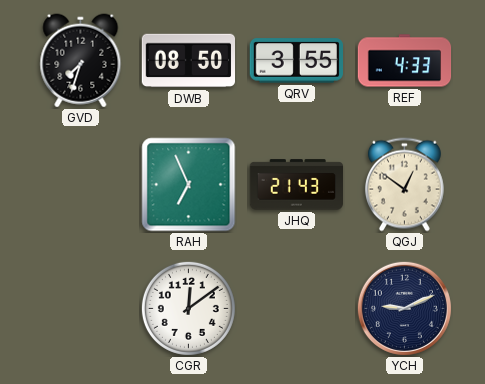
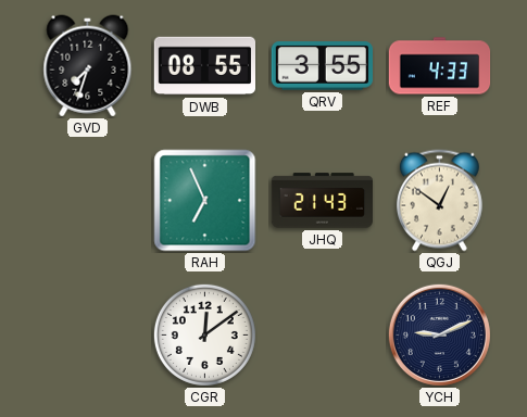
DWB: 08:50 -> 08:55
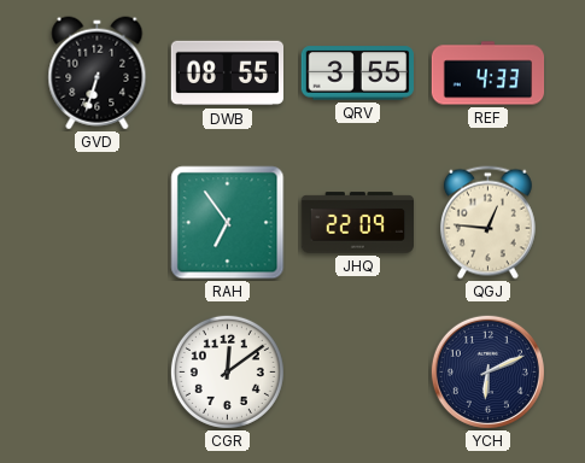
GVD: 7:33 -> 6:33
RAH: 6:56 -> 6:54
JHQ: 21:43 -> 22:09
QGJ: 12:51 -> 12:46
YCH: 9:11 -> 6:11
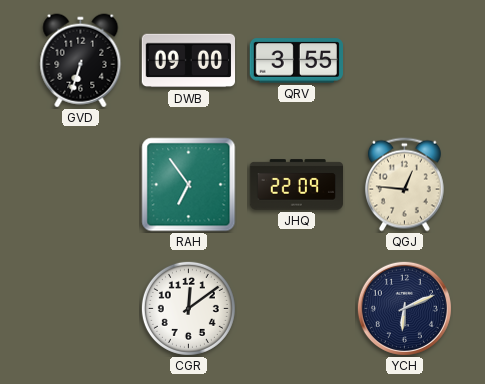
DWB: 08:55 -> 09:00
REF: 4:33 -> none
